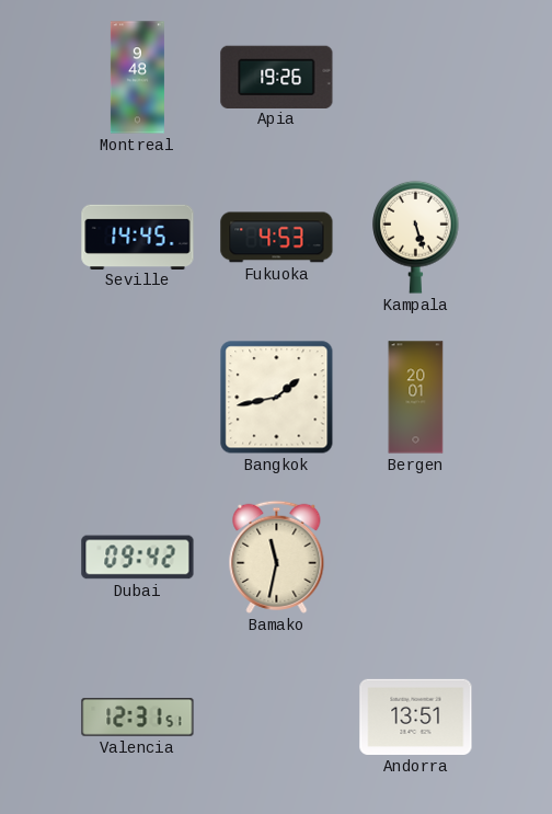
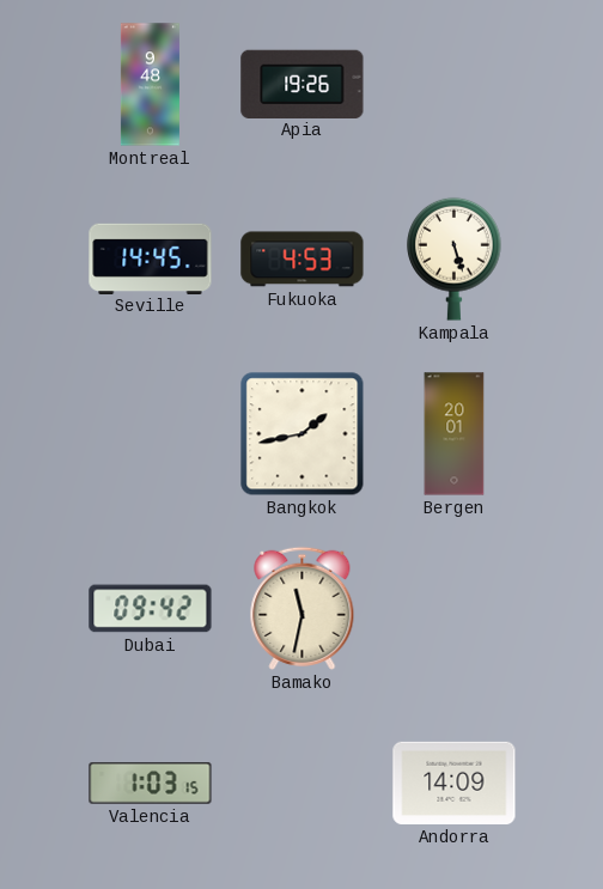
Valencia: 12:31 -> 1:03
Andorra: 13:51 -> 14:09
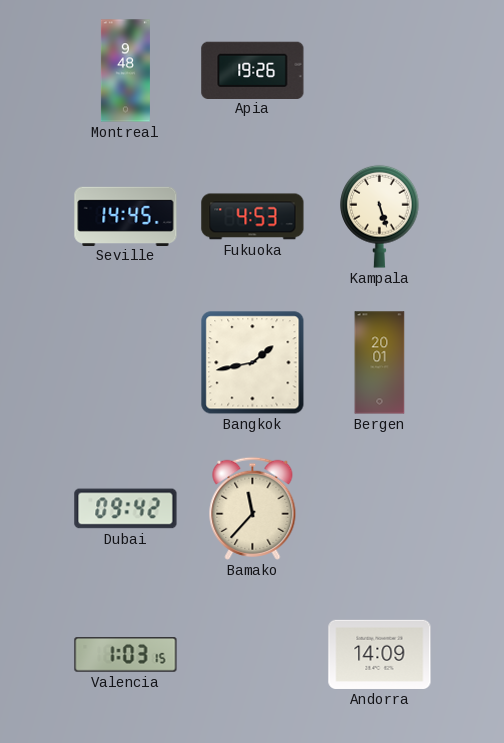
Bamako: 11:32 -> 11:37
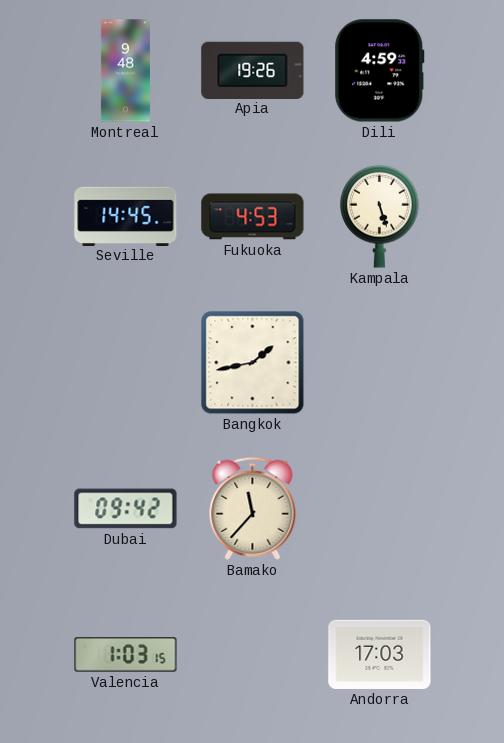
Dili: none -> 4:59
Bergen: 20:01 -> none
Andorra: 14:09 -> 17:03
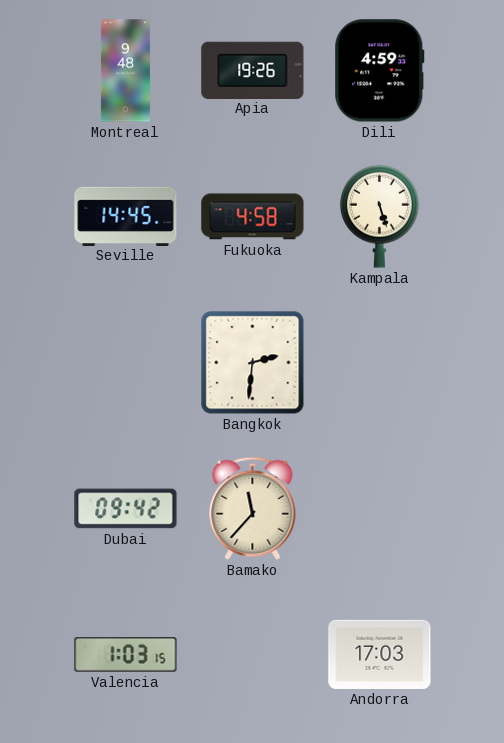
Fukuoka: 4:53 -> 4:58
Bangkok: 1:43 -> 2:31
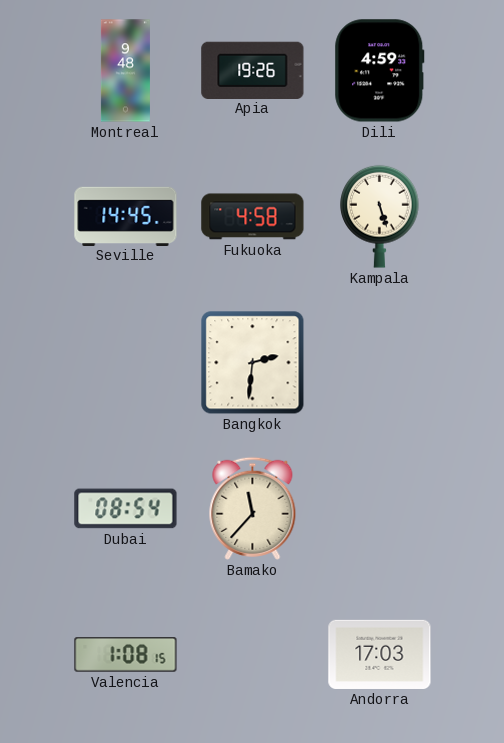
Dubai: 09:42 -> 08:54
Valencia: 1:03 -> 1:08
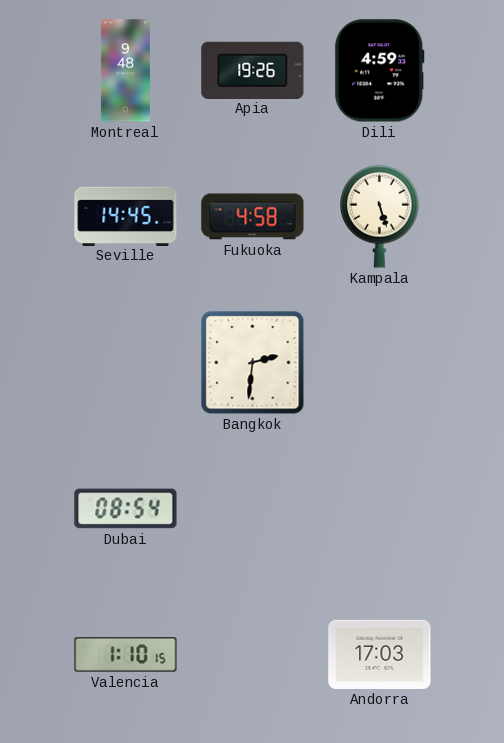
Bamako: 11:37 -> none
Valencia: 1:08 -> 1:10
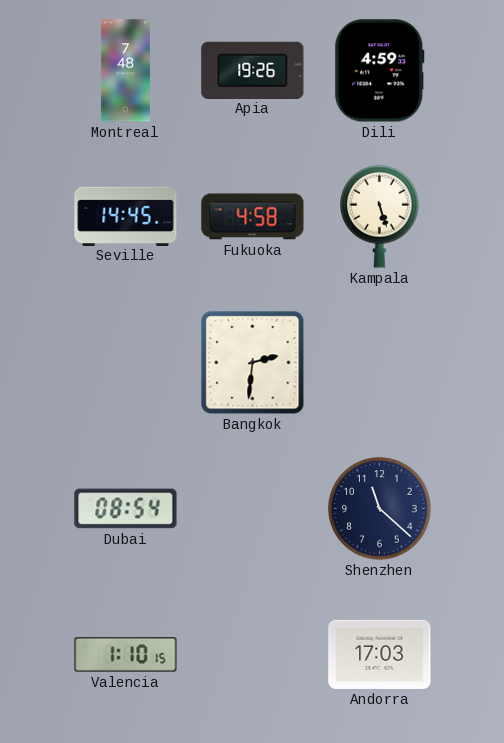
Montreal: 9:48 -> 7:48
Shenzhen: none -> 11:22
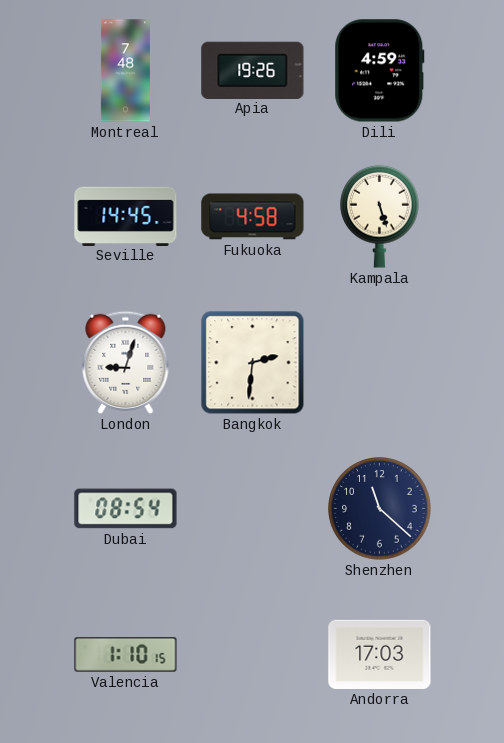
London: none -> 9:03
